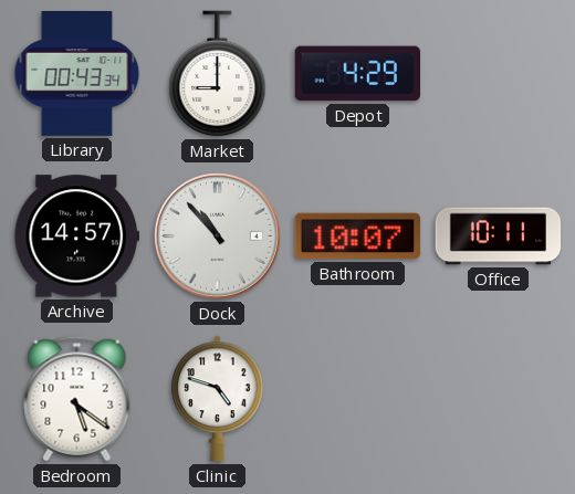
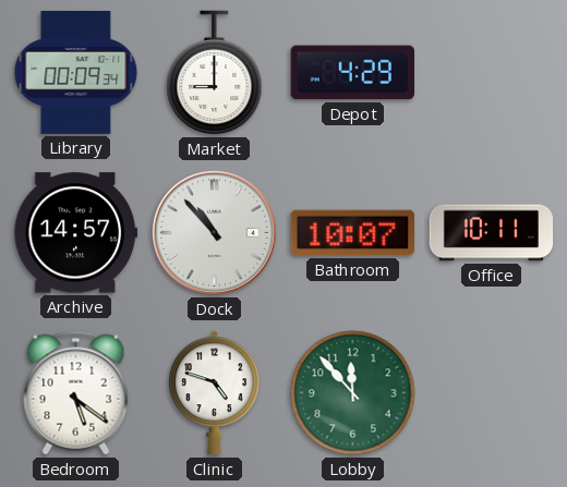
Library: 00:43 -> 00:09
Lobby: none -> 11:53
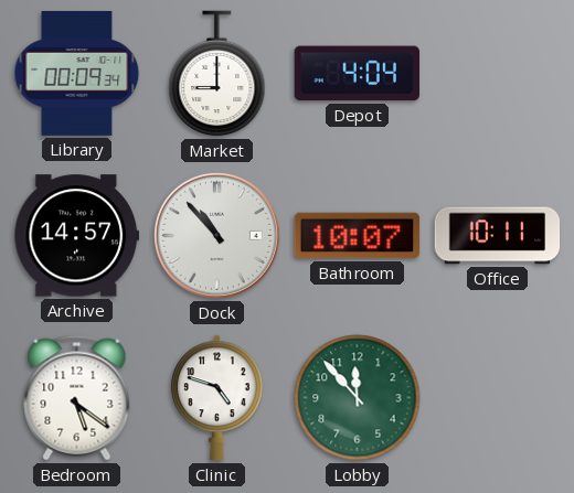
Depot: 4:29 -> 4:04
